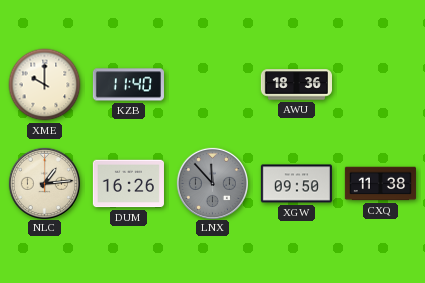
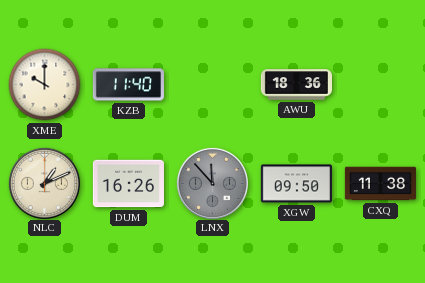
NLC: 1:14 -> 1:11
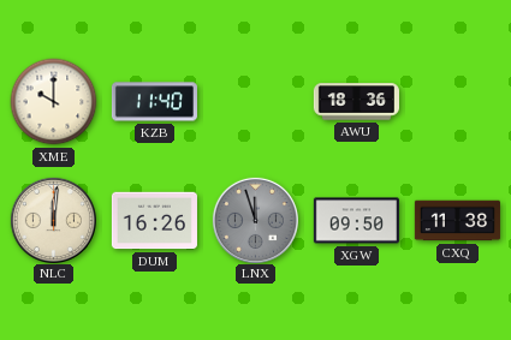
NLC: 1:11 -> 12:01
LNX: 11:53 -> 11:57
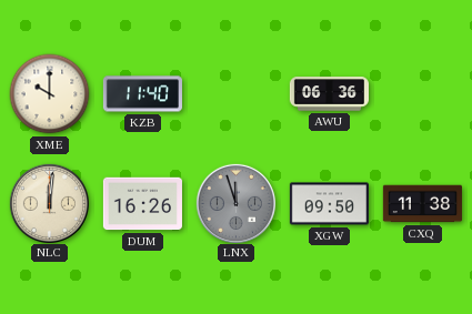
AWU: 18:36 -> 06:36
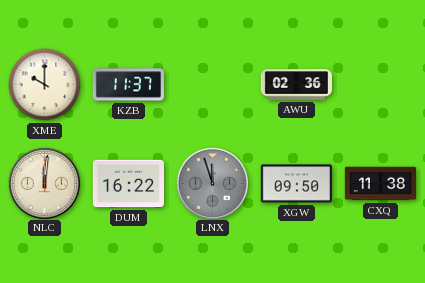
KZB: 11:40 -> 11:37
AWU: 06:36 -> 02:36
DUM: 16:26 -> 16:22
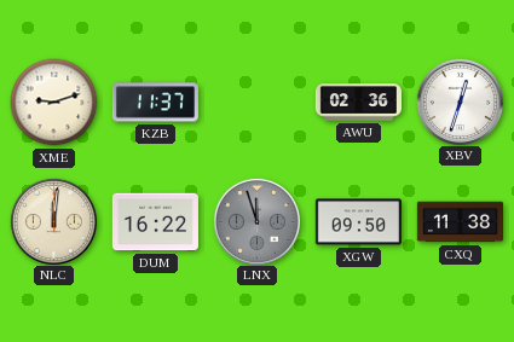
XME: 10:00 -> 9:12
XBV: none -> 12:33
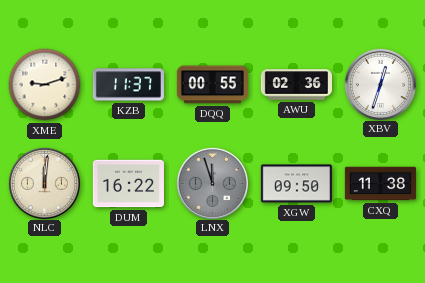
DQQ: none -> 00:55
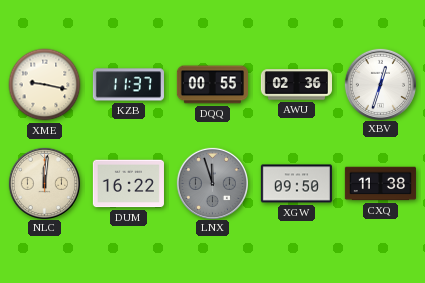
XME: 9:12 -> 9:17
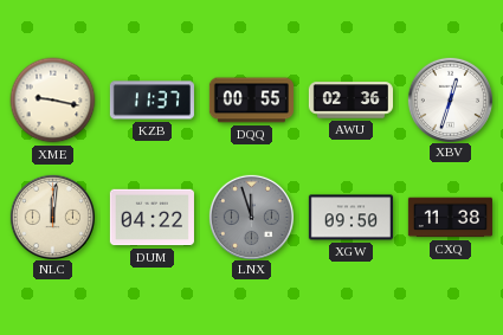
DUM: 16:22 -> 04:22
